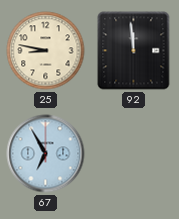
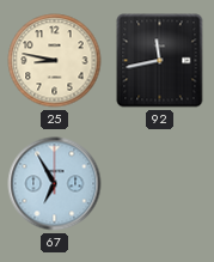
92: 11:59 -> 11:43
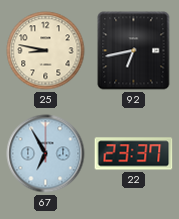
92: 11:43 -> 6:43
22: none -> 23:37
